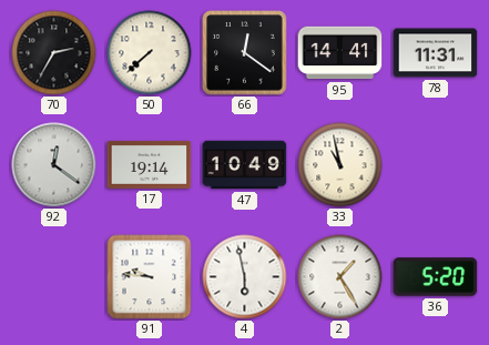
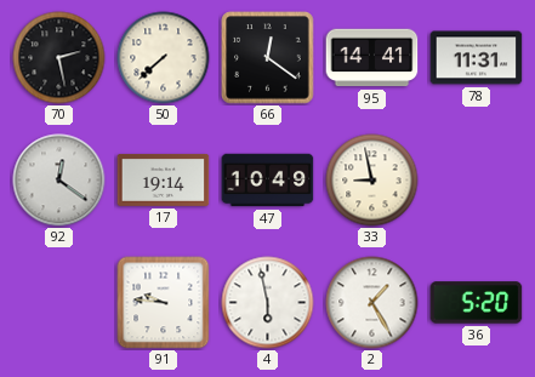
70: 2:35 -> 2:28
33: 10:58 -> 8:58
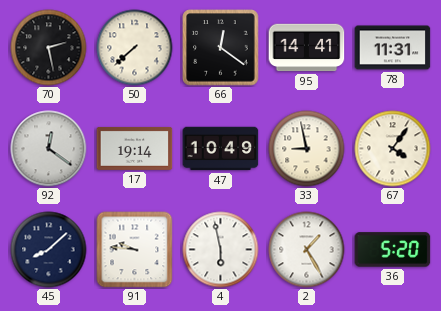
67: none -> 4:06
45: none -> 8:08
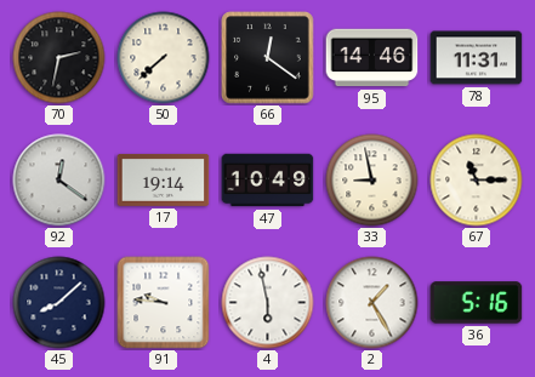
70: 2:28 -> 2:32
95: 14:41 -> 14:46
67: 4:06 -> 11:15
36: 5:20 -> 5:16
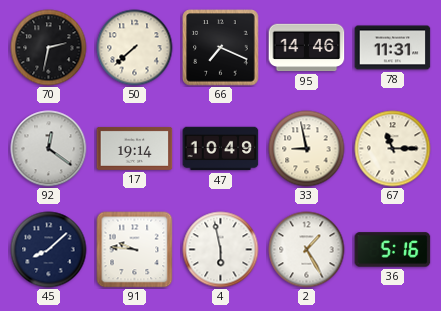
66: 12:21 -> 7:19
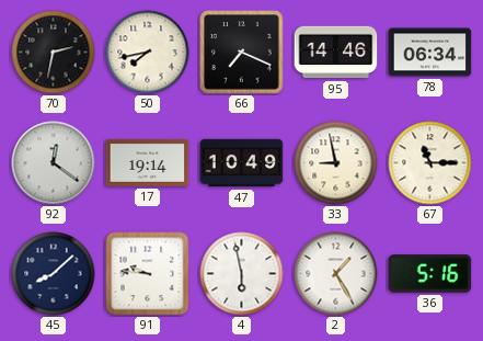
50: 7:38 -> 7:43
78: 11:31 -> 06:34
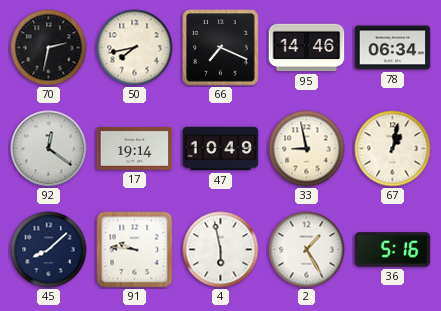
67: 11:15 -> 1:02
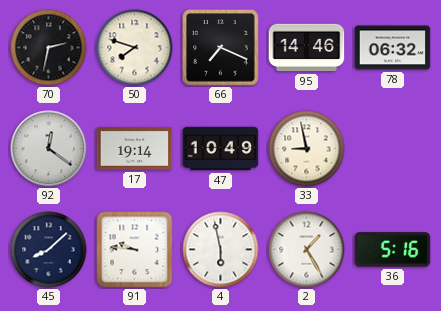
50: 7:43 -> 7:48
78: 06:34 -> 06:32
67: 1:02 -> none
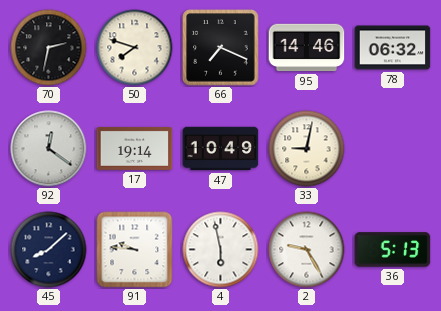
33: 8:58 -> 9:02
2: 1:25 -> 9:25
36: 5:16 -> 5:13
